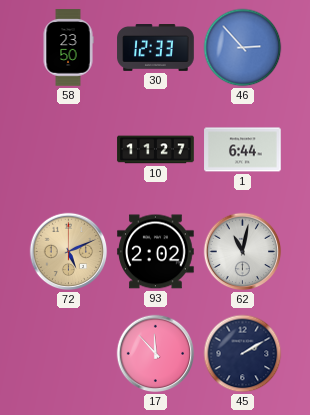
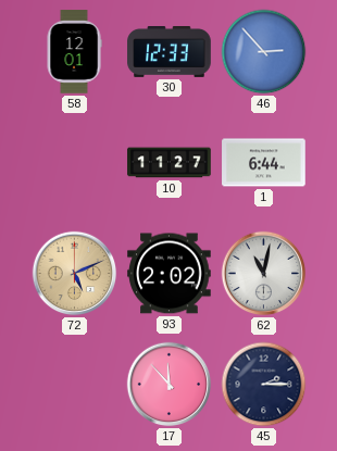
58: 23:50 -> 12:01
45: 2:10 -> 2:15
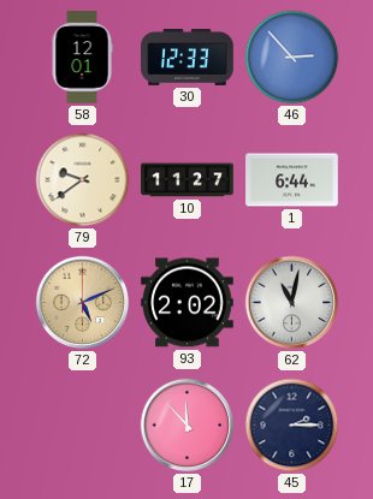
79: none -> 9:39
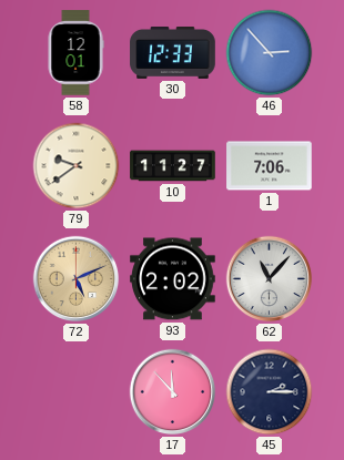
1: 6:44 -> 7:06
62: 11:02 -> 11:07
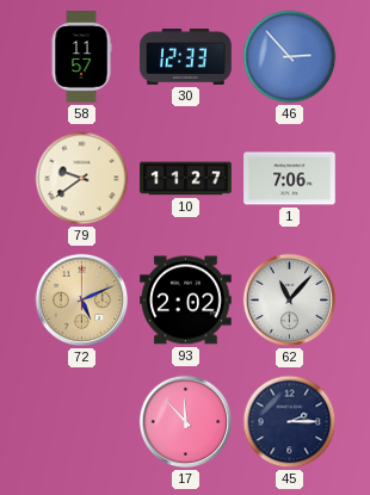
58: 12:01 -> 11:57
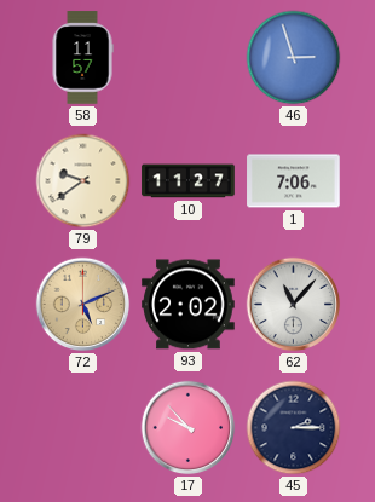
30: 12:33 -> none
46: 2:53 -> 2:57
17: 11:53 -> 9:53
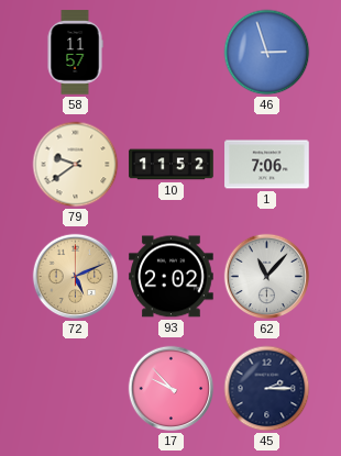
10: 11:27 -> 11:52
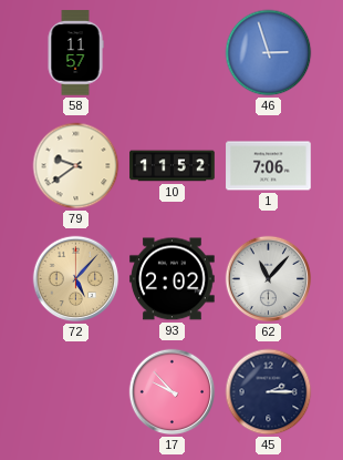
72: 5:11 -> 5:07
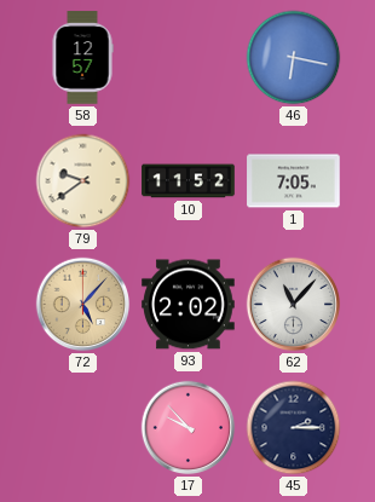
58: 11:57 -> 12:57
46: 2:57 -> 6:17
1: 7:06 -> 7:05
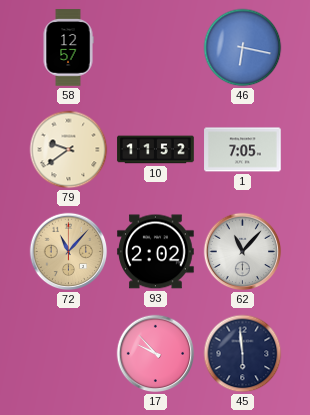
72: 5:07 -> 11:07
45: 2:15 -> 5:59
